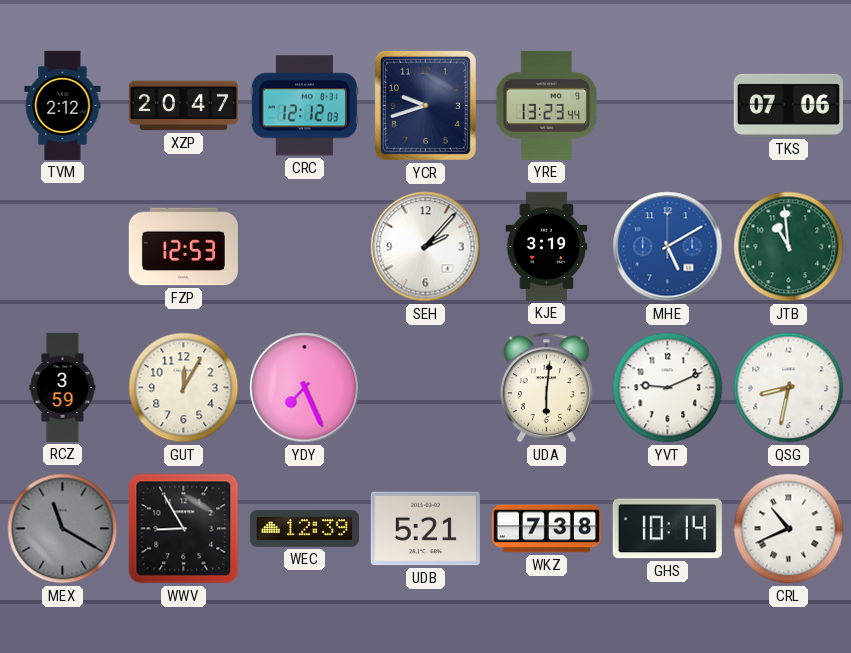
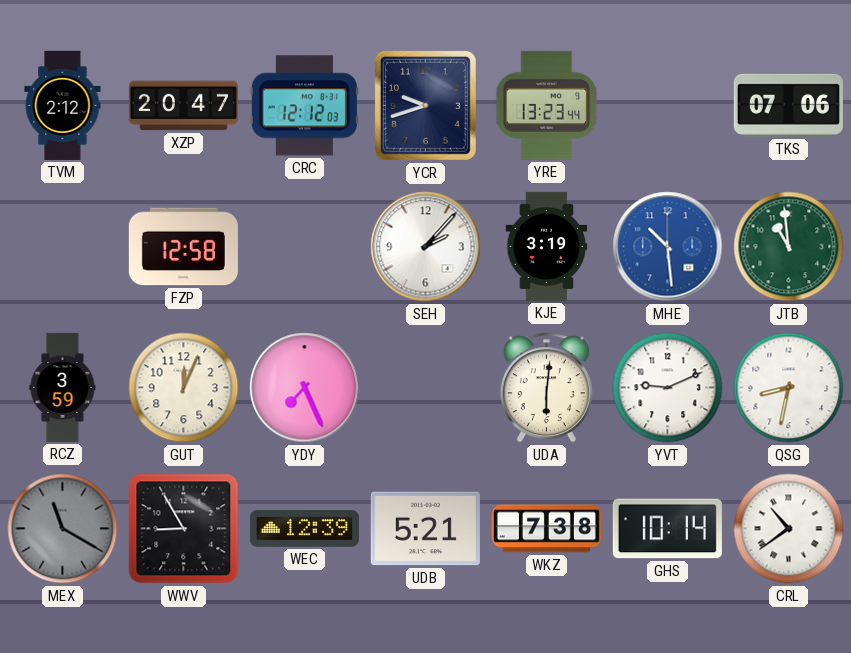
FZP: 12:53 -> 12:58
MHE: 5:10 -> 10:29
GUT: 12:05 -> 12:04
CRL: 10:41 -> 10:39
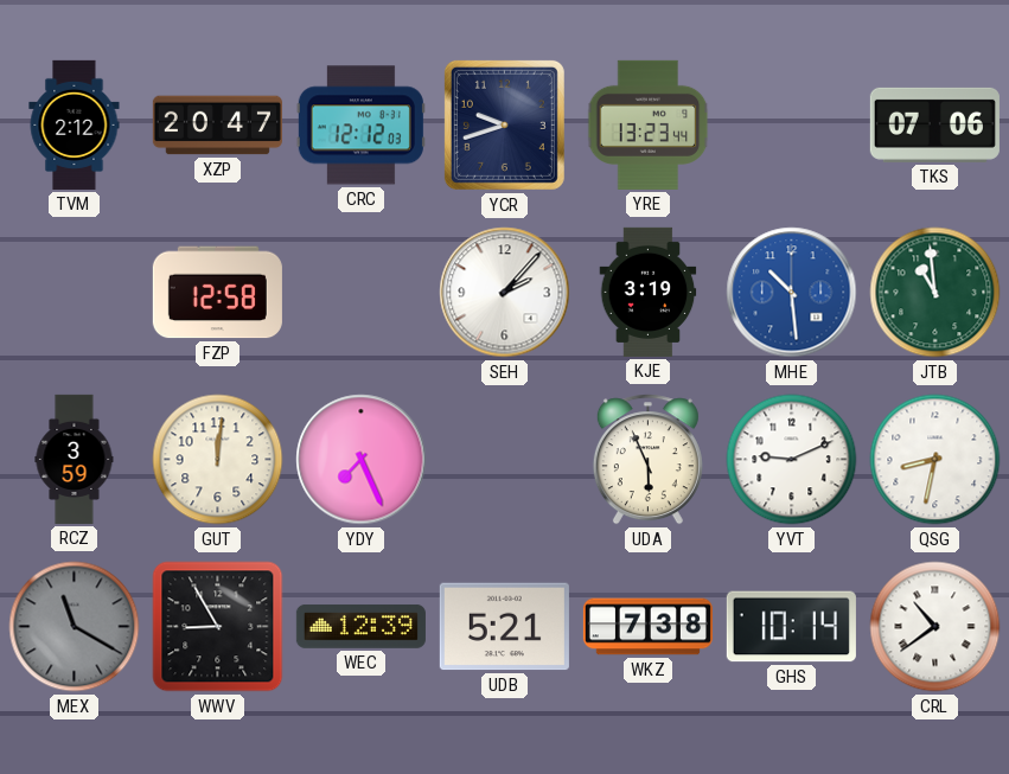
GUT: 12:04 -> 12:01
UDA: 6:01 -> 5:56
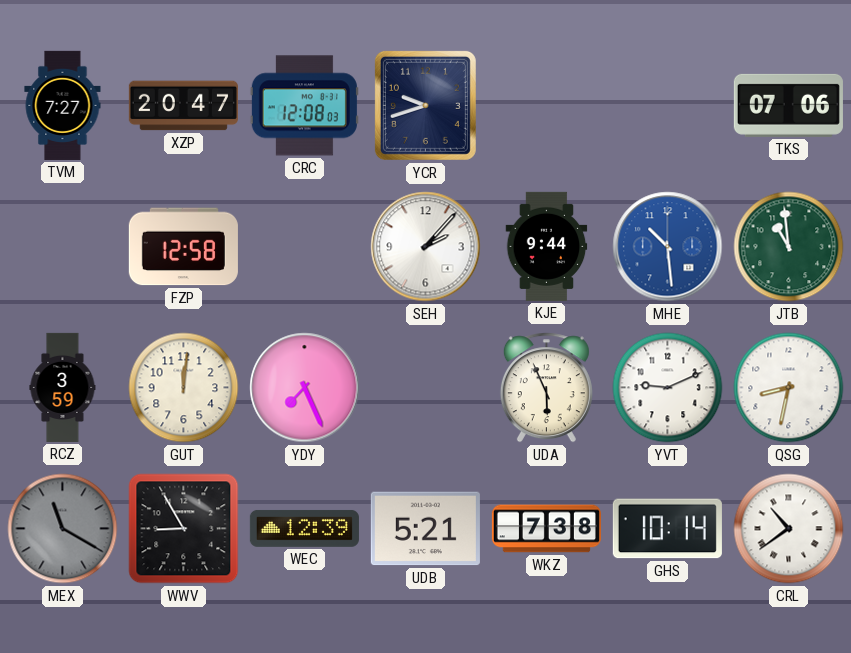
TVM: 2:12 -> 7:27
CRC: 12:12 -> 12:08
YRE: 13:23 -> none
KJE: 3:19 -> 9:44
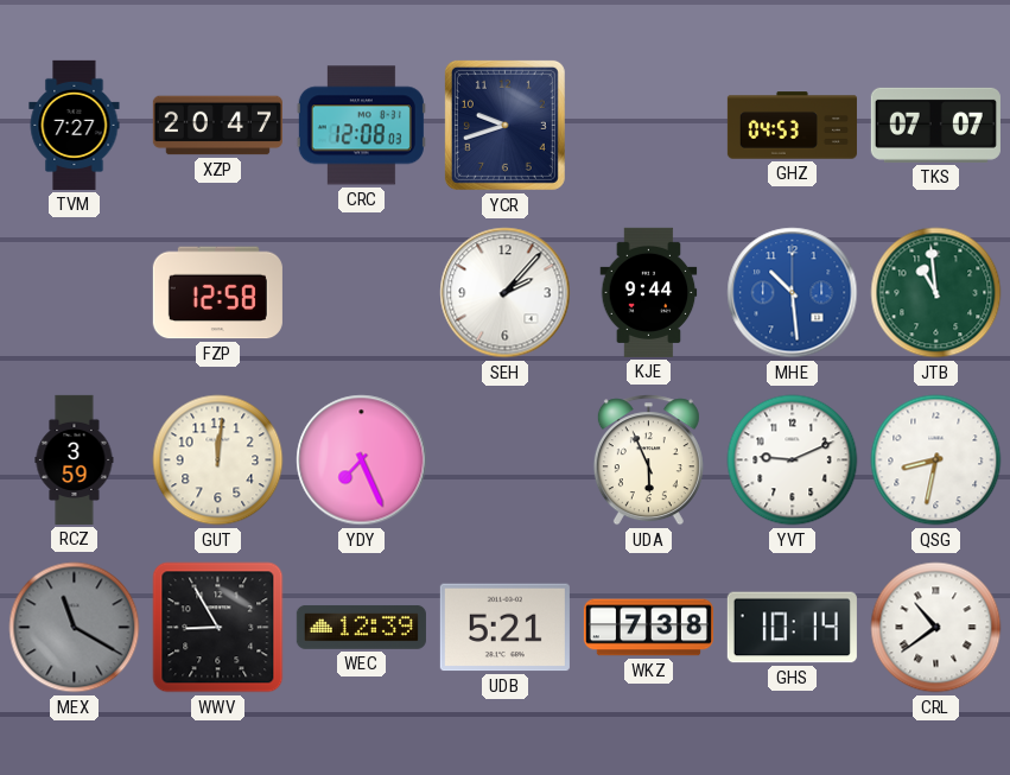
GHZ: none -> 04:53
TKS: 07:06 -> 07:07
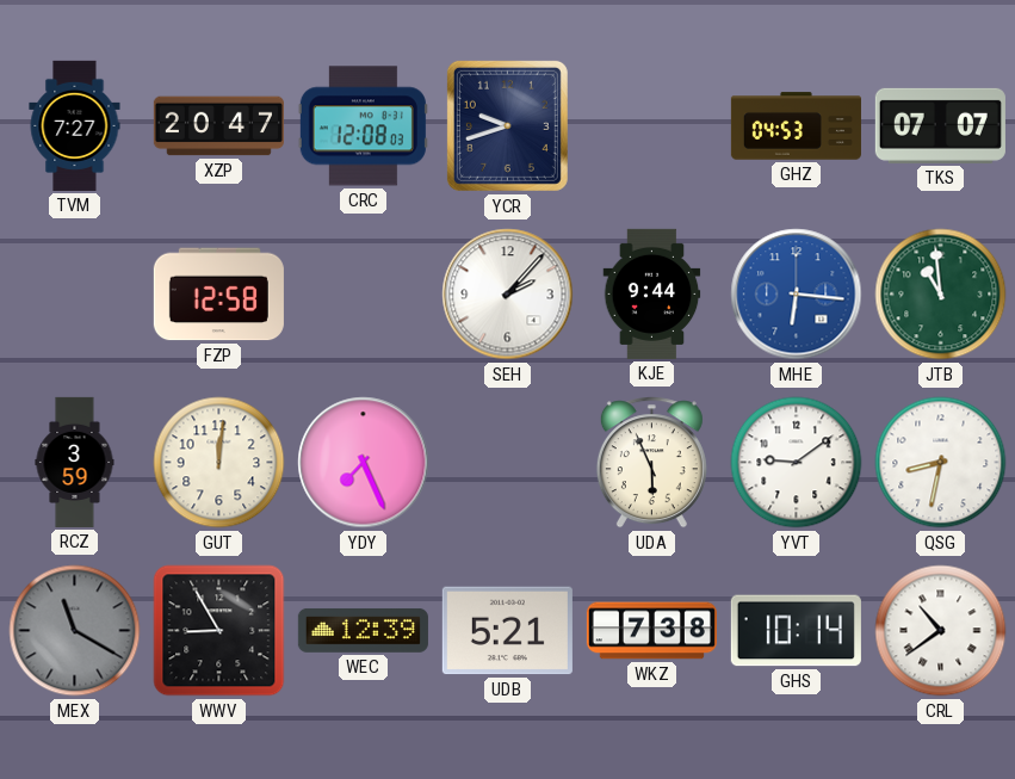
MHE: 10:29 -> 6:16
YVT: 9:11 -> 9:09
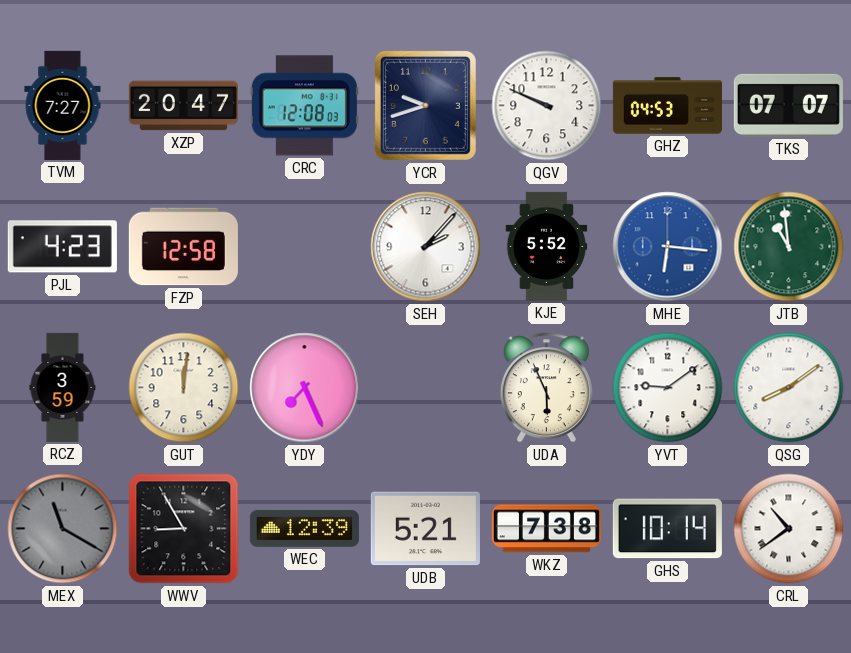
QGV: none -> 9:49
PJL: none -> 4:23
KJE: 9:44 -> 5:52
QSG: 8:32 -> 8:09
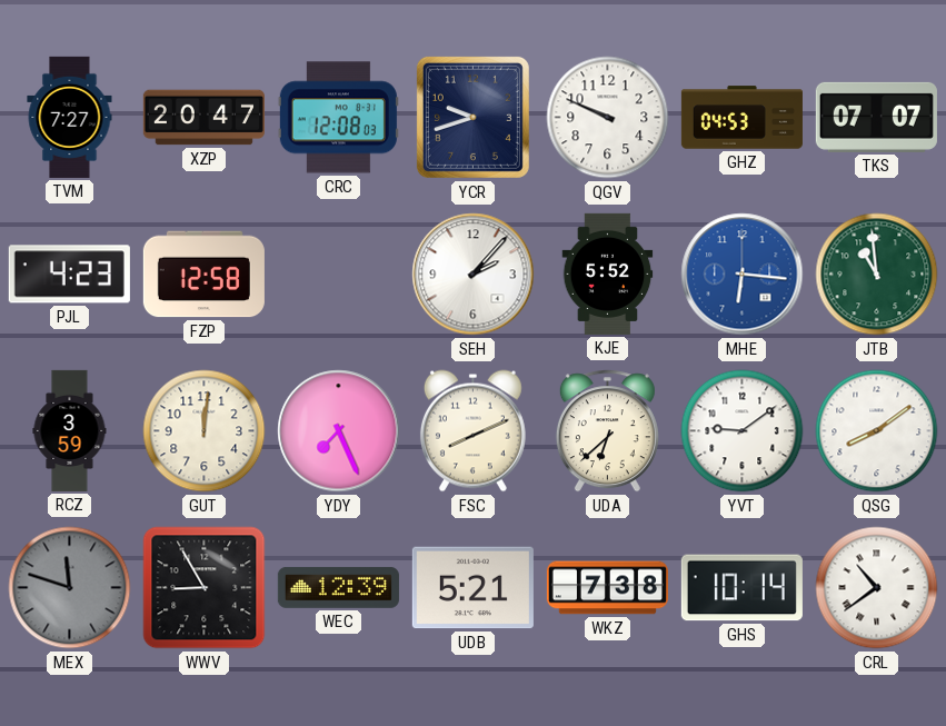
FSC: none -> 8:11
UDA: 5:56 -> 6:38
MEX: 11:20 -> 11:48
